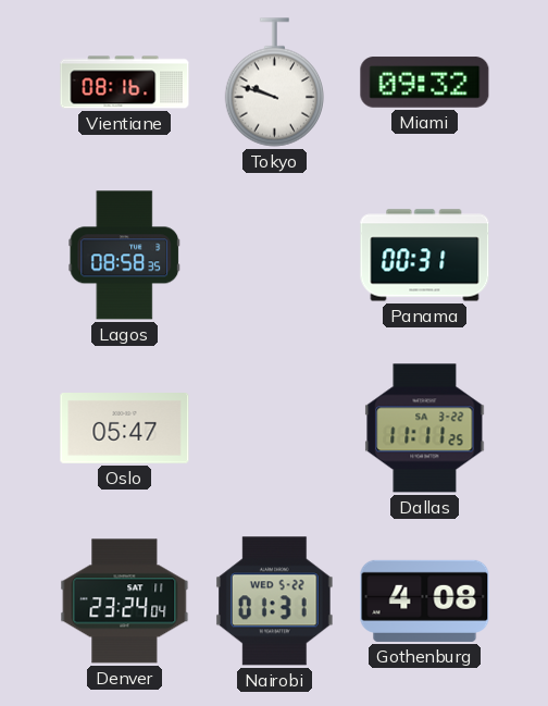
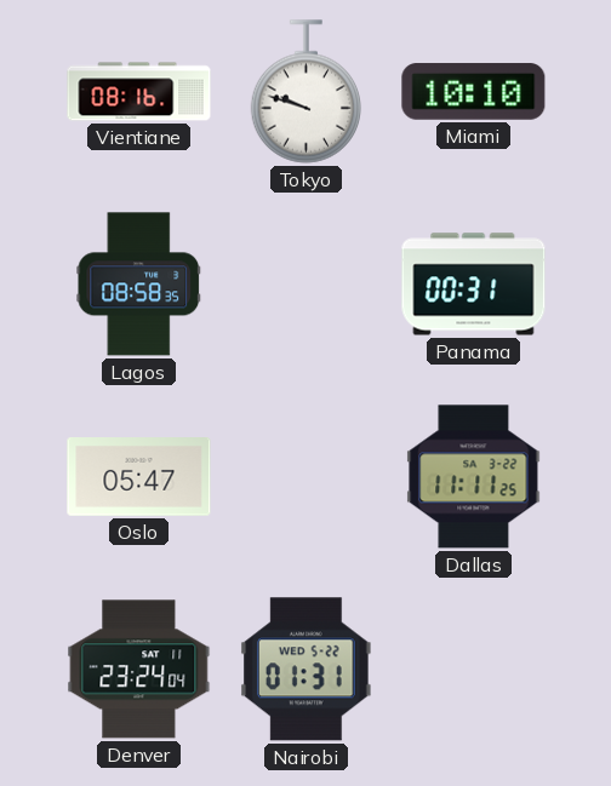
Miami: 09:32 -> 10:10
Gothenburg: 4:08 -> none
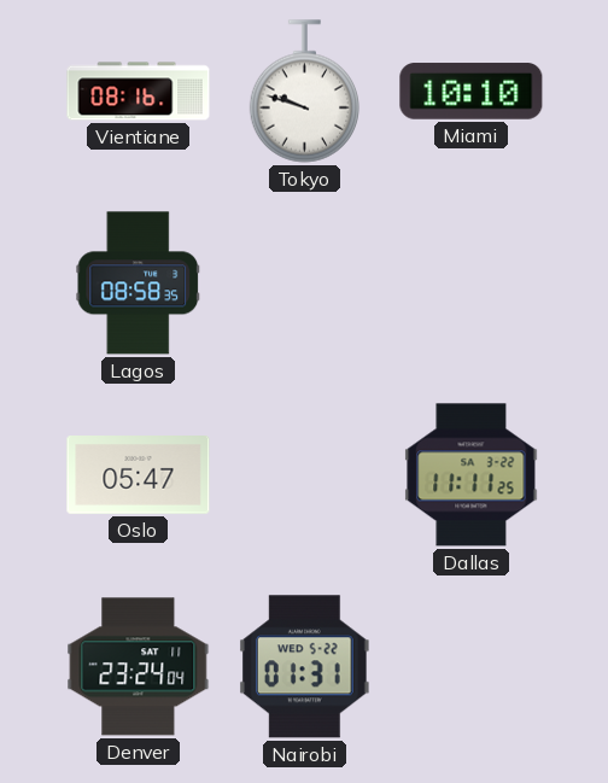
Panama: 00:31 -> none
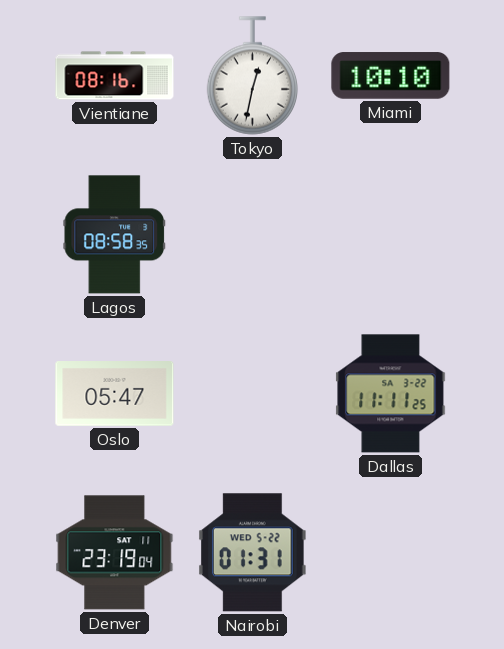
Tokyo: 9:48 -> 12:32
Denver: 23:24 -> 23:19
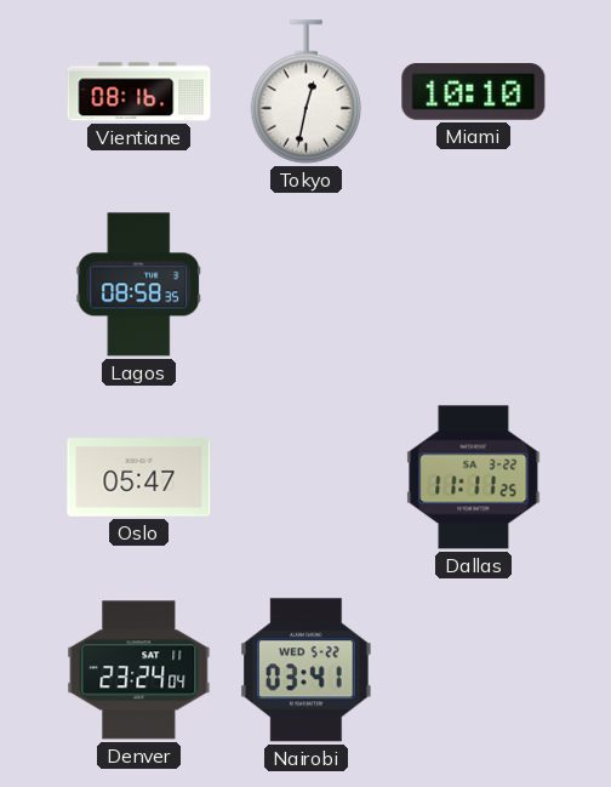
Denver: 23:19 -> 23:24
Nairobi: 01:31 -> 03:41
